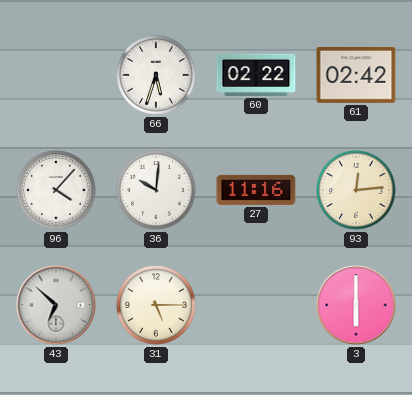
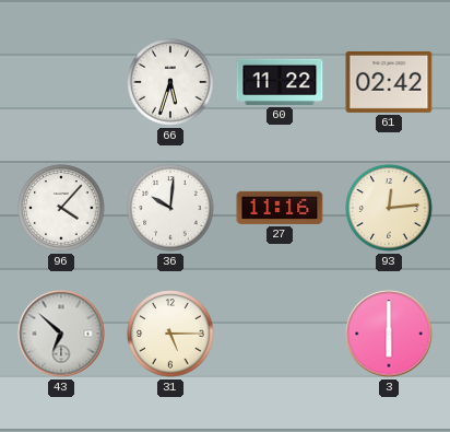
60: 02:22 -> 11:22
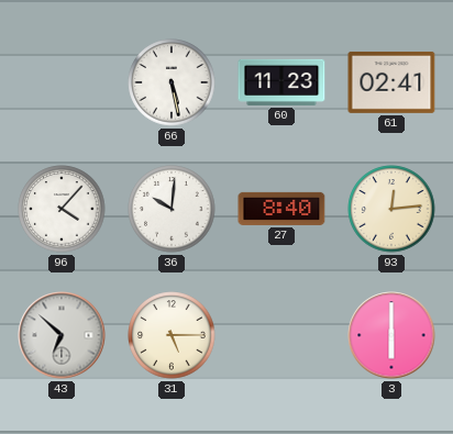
66: 5:33 -> 5:28
60: 11:22 -> 11:23
61: 02:42 -> 02:41
27: 11:16 -> 8:40
